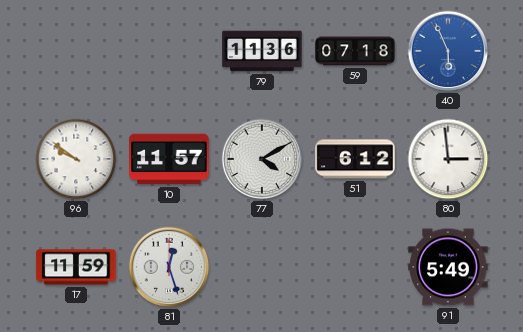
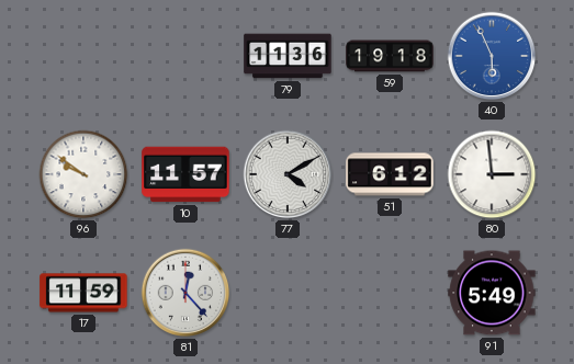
59: 07:18 -> 19:18
81: 12:27 -> 12:23
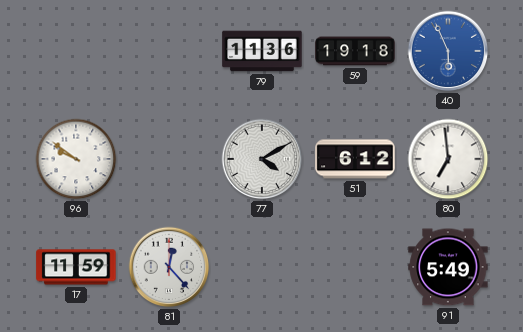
10: 11:57 -> none
80: 2:59 -> 6:59
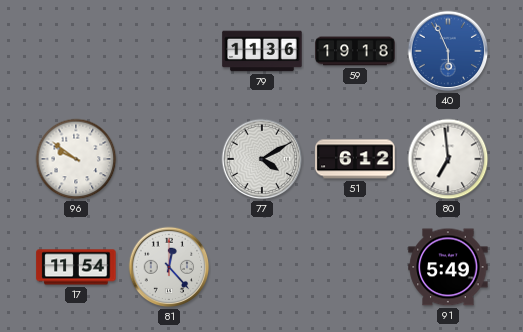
17: 11:59 -> 11:54
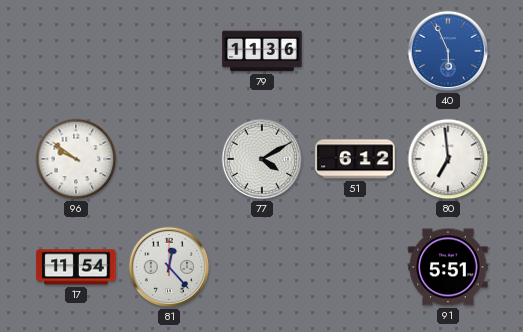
59: 19:18 -> none
91: 5:49 -> 5:51
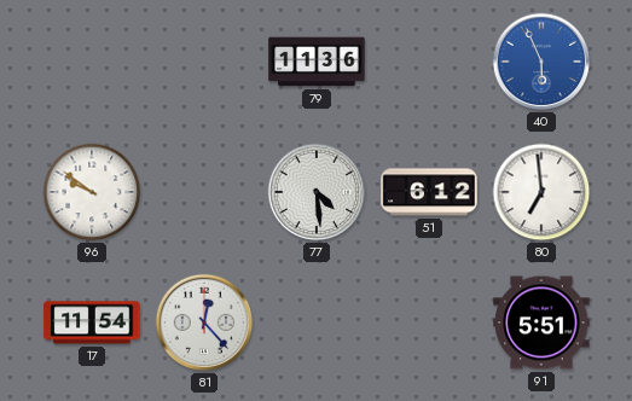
77: 4:10 -> 4:29
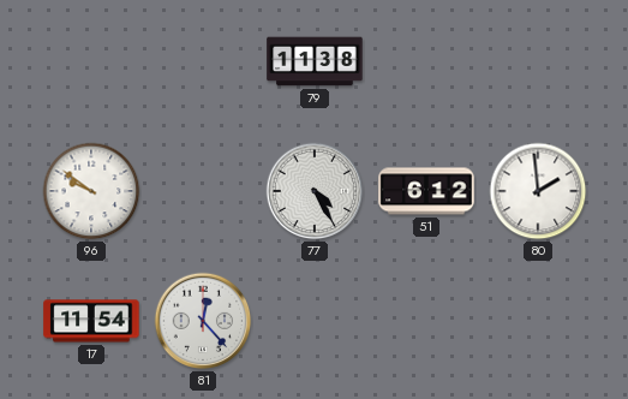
79: 11:36 -> 11:38
40: 5:56 -> none
77: 4:29 -> 4:25
80: 6:59 -> 1:59
91: 5:51 -> none
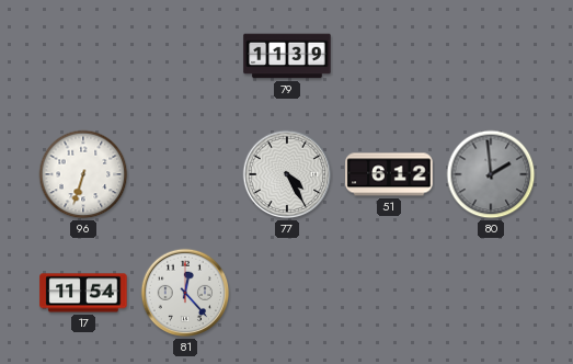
79: 11:38 -> 11:39
96: 9:51 -> 6:33
80 dial: white -> grey
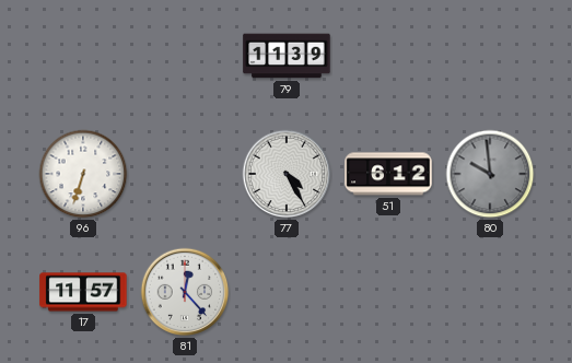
80: 1:59 -> 9:59
17: 11:54 -> 11:57
